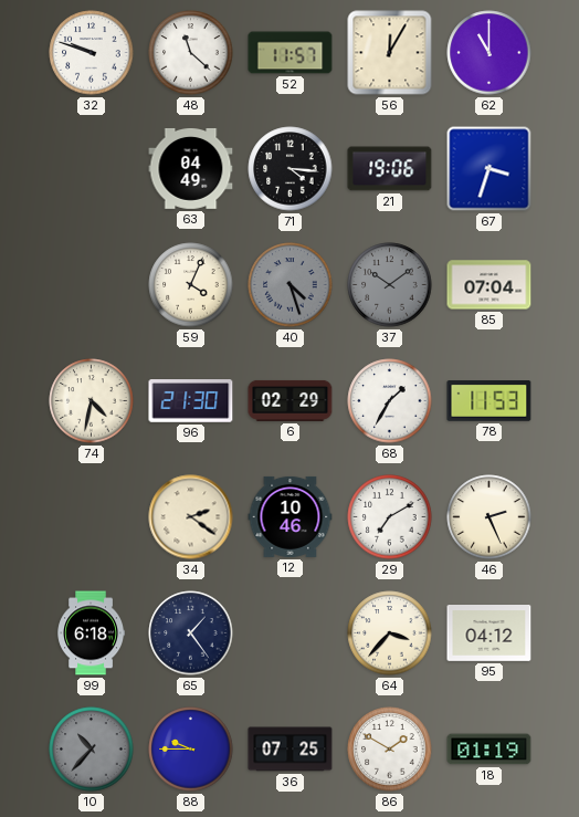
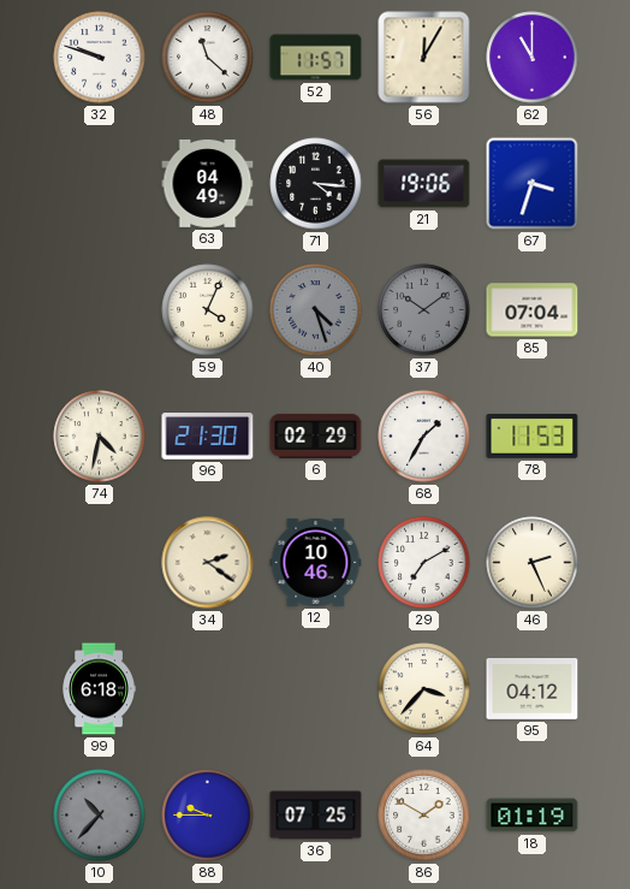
65: 1:24 -> none
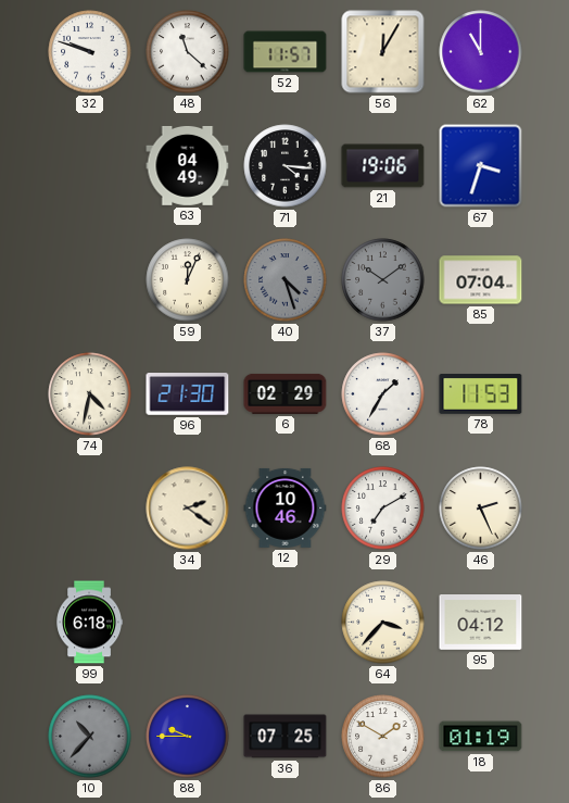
59: 4:04 -> 12:04
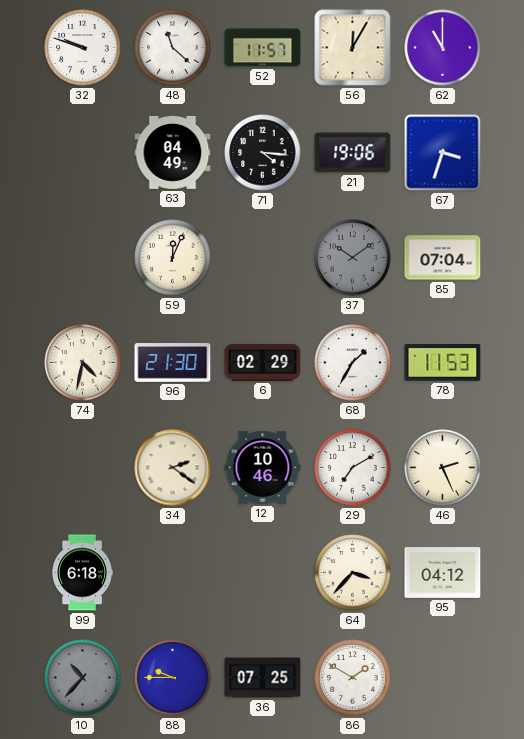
40: 4:27 -> none
18: 01:19 -> none
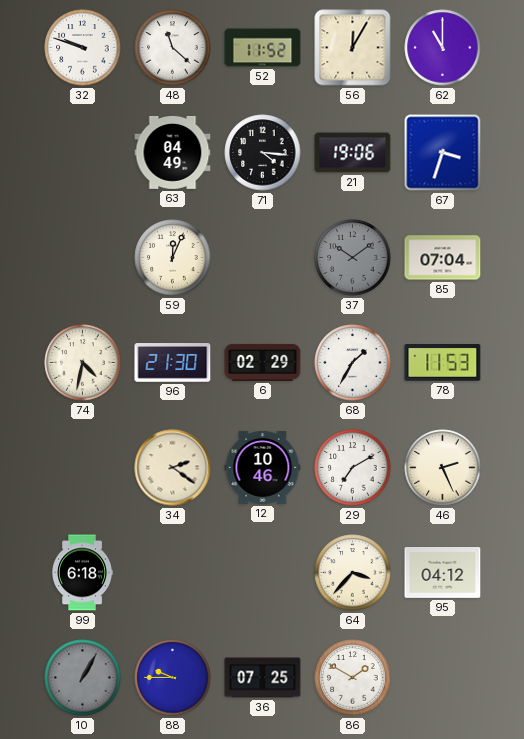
52: 11:57 -> 11:52
10: 10:37 -> 1:05
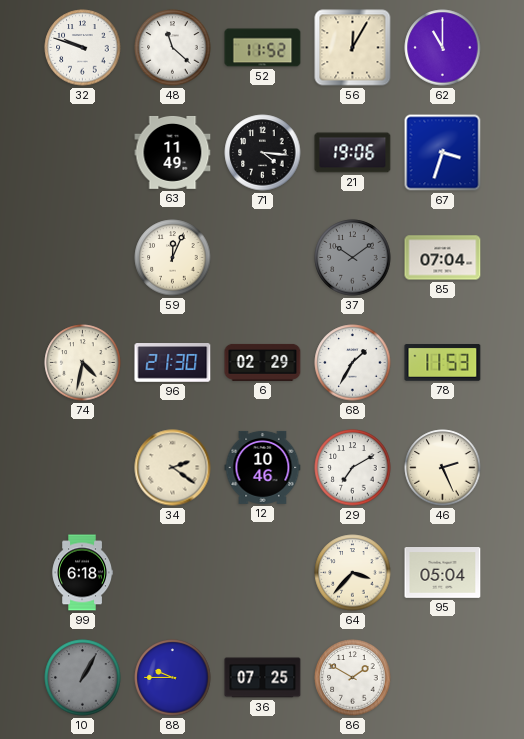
63: 04:49 -> 11:49
95: 04:12 -> 05:04
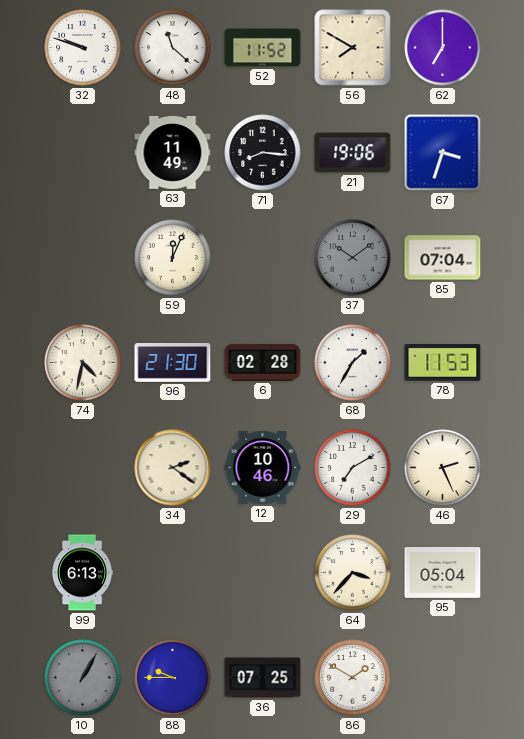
56: 12:05 -> 7:50
62: 11:00 -> 7:00
71: 4:16 -> 8:16
6: 02:29 -> 02:28
99: 6:18 -> 6:13
